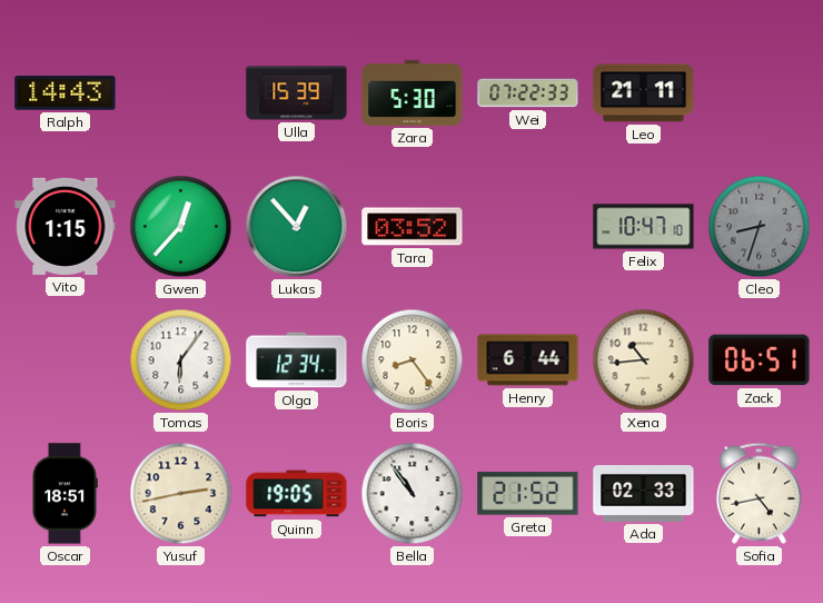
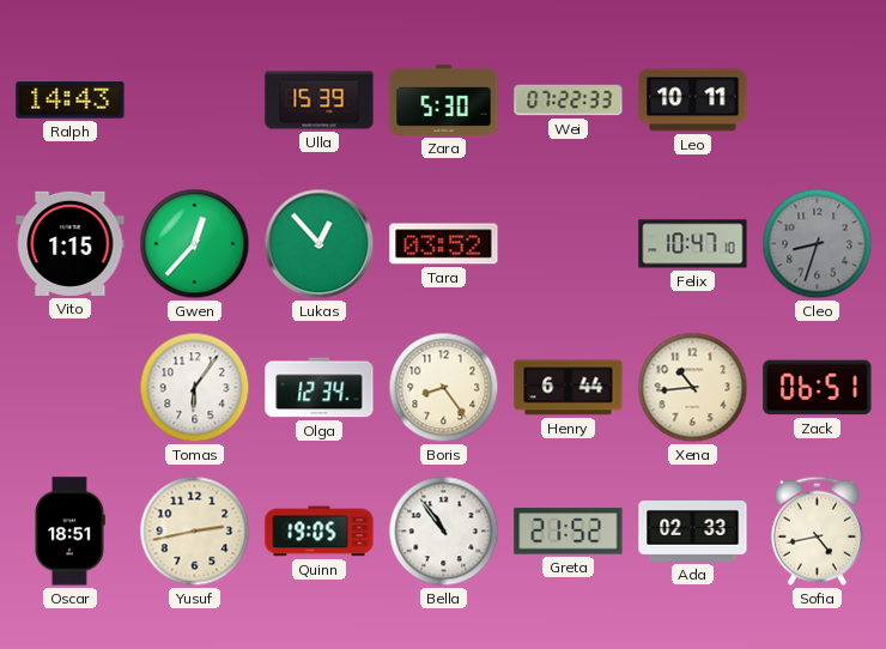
Leo: 21:11 -> 10:11
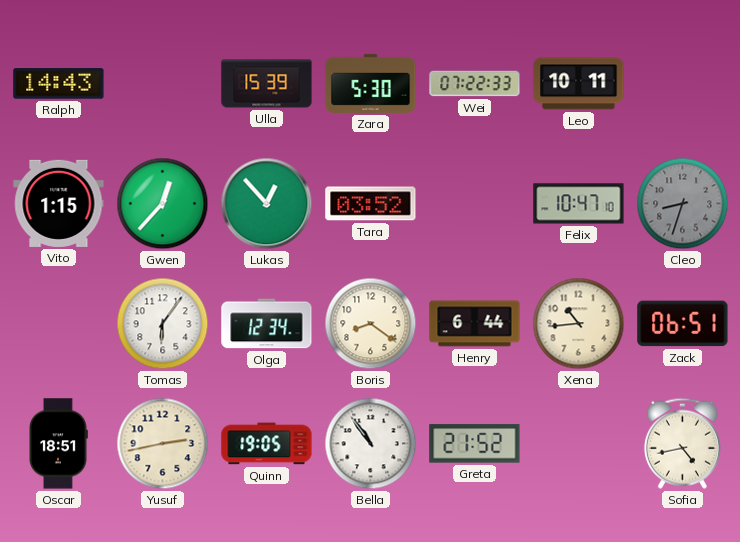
Boris: 8:24 -> 8:21
Ada: 02:33 -> none
